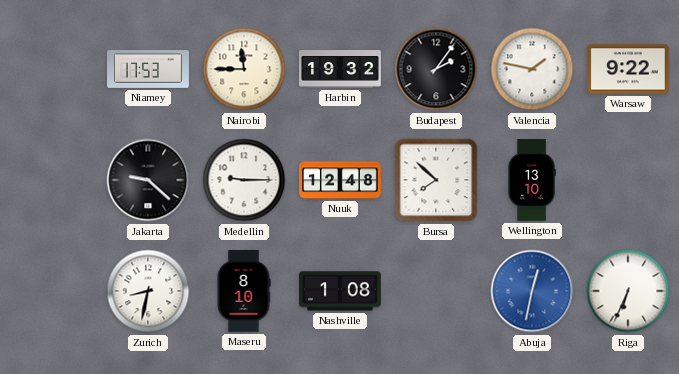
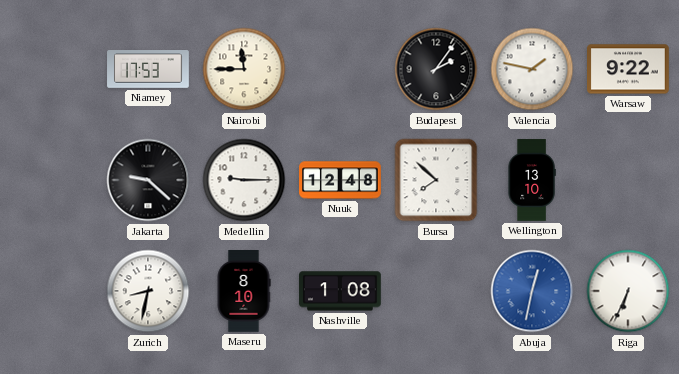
Harbin: 19:32 -> none
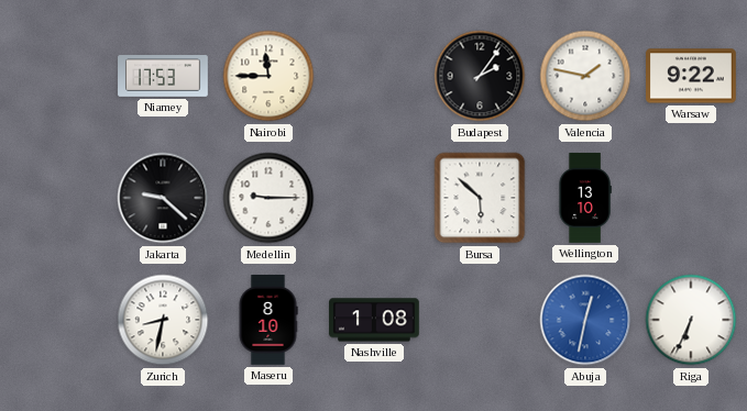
Nuuk: 12:48 -> none
Bursa: 7:52 -> 5:52
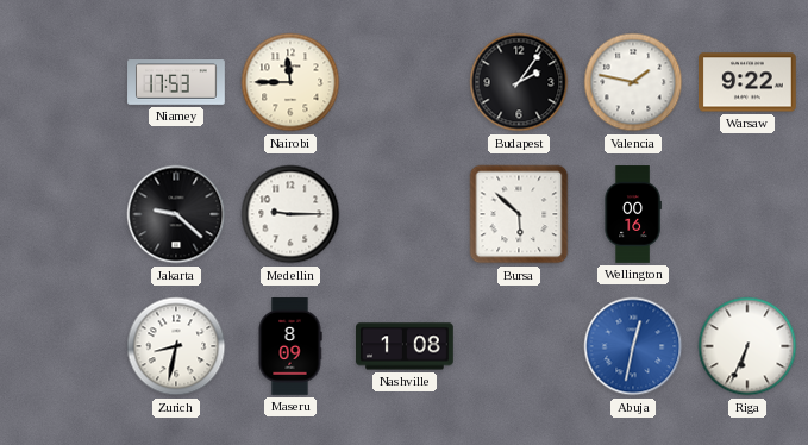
Wellington: 13:10 -> 00:16
Maseru: 8:10 -> 8:09
